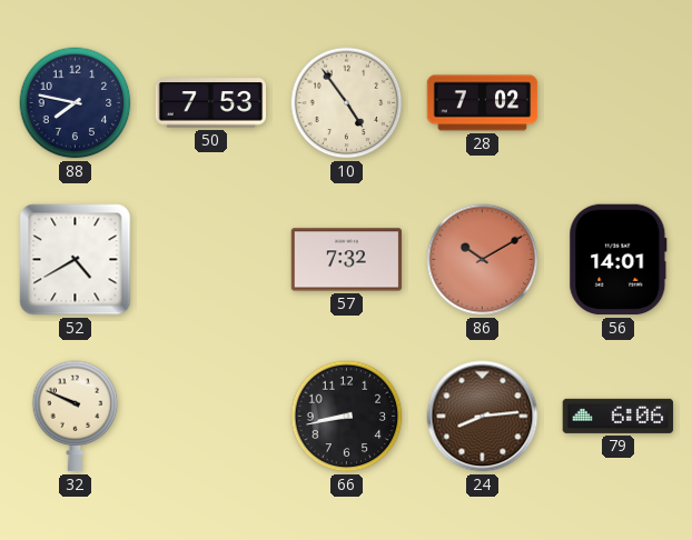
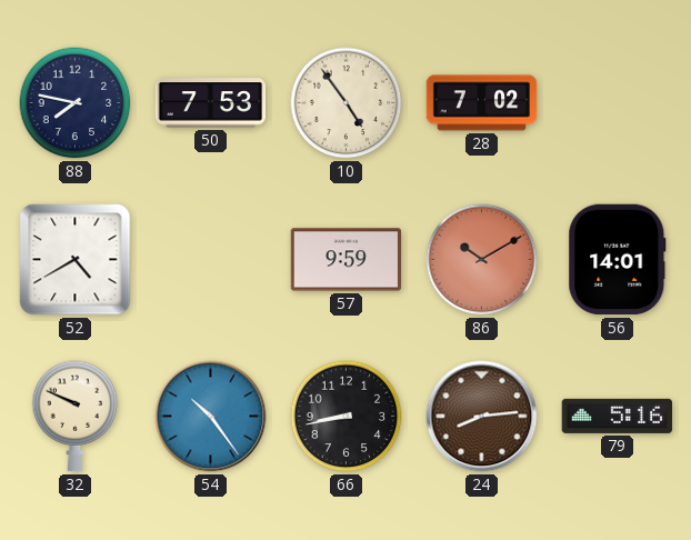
57: 7:32 -> 9:59
54: none -> 10:24
79: 6:06 -> 5:16
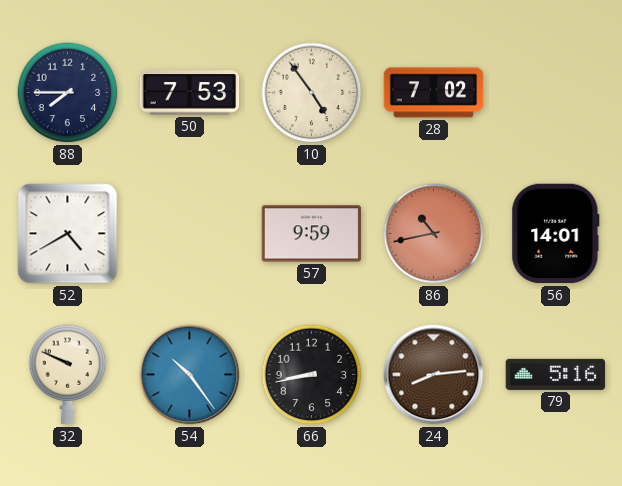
88: 7:47 -> 7:45
86: 10:10 -> 10:43
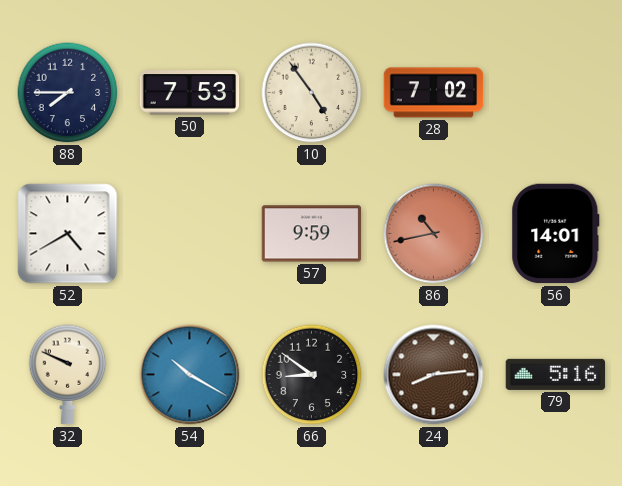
54: 10:24 -> 10:20
66: 8:43 -> 8:51
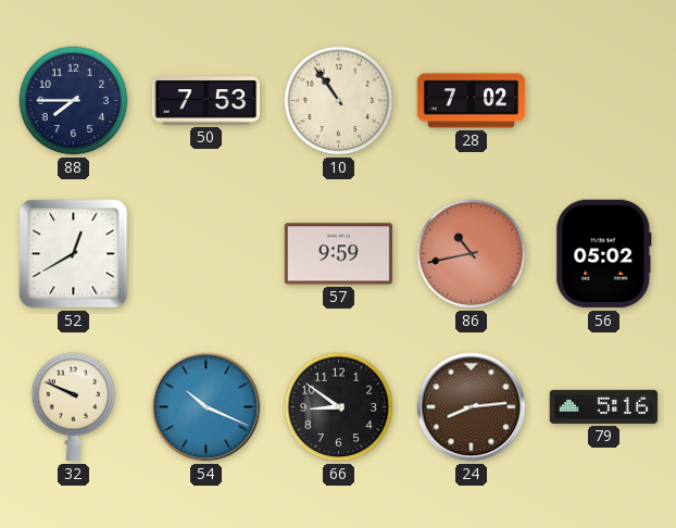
10: 4:54 -> 10:54
52: 4:40 -> 12:40
56: 14:01 -> 05:02
54: 10:20 -> 10:19
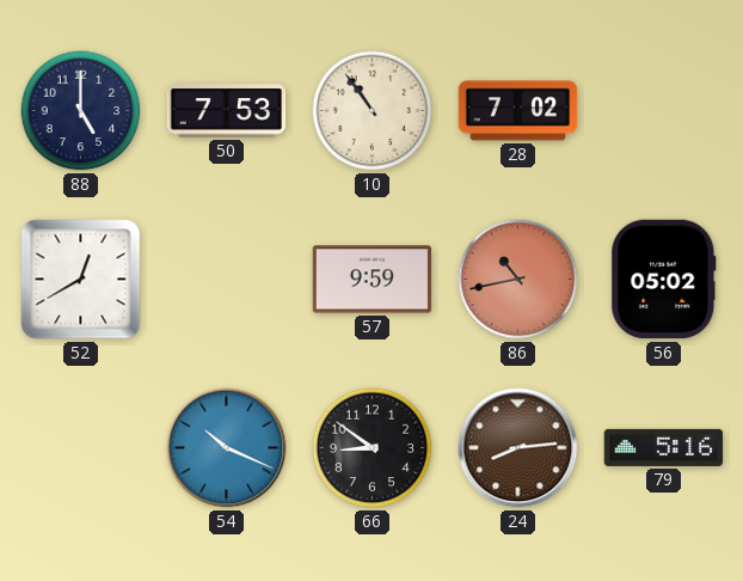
88: 7:45 -> 5:00
32: 9:49 -> none
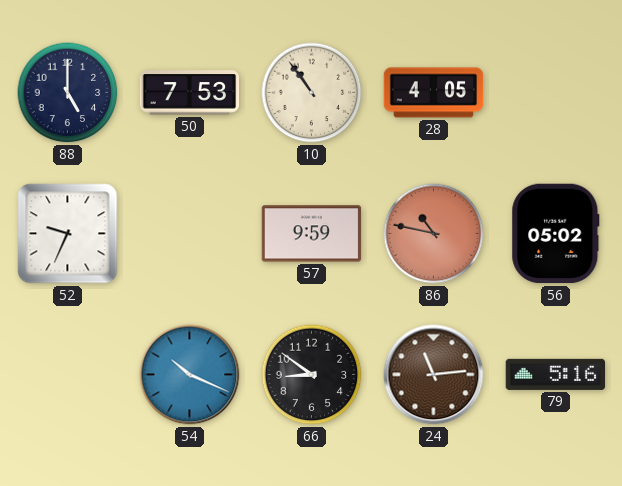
28: 7:02 -> 4:05
52: 12:40 -> 9:34
86: 10:43 -> 10:47
24: 8:14 -> 11:14
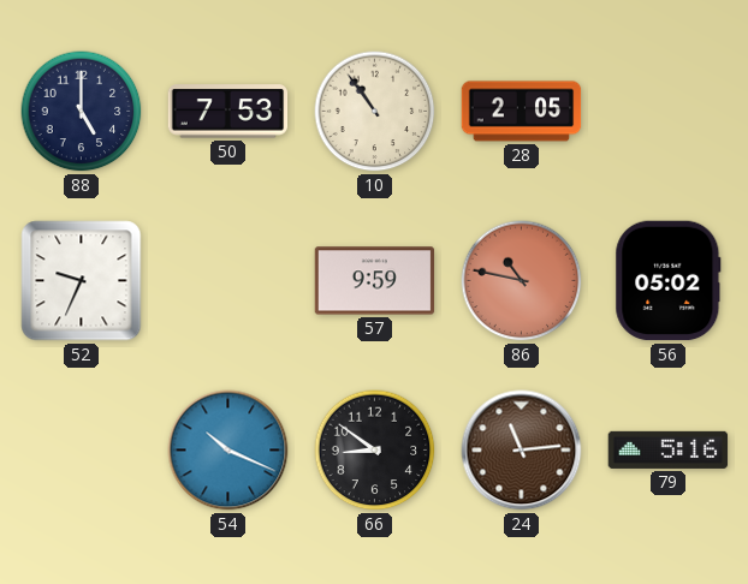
28: 4:05 -> 2:05
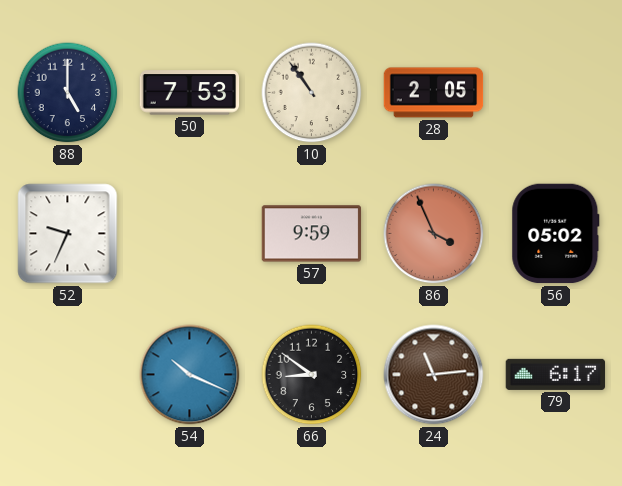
86: 10:47 -> 3:56
79: 5:16 -> 6:17
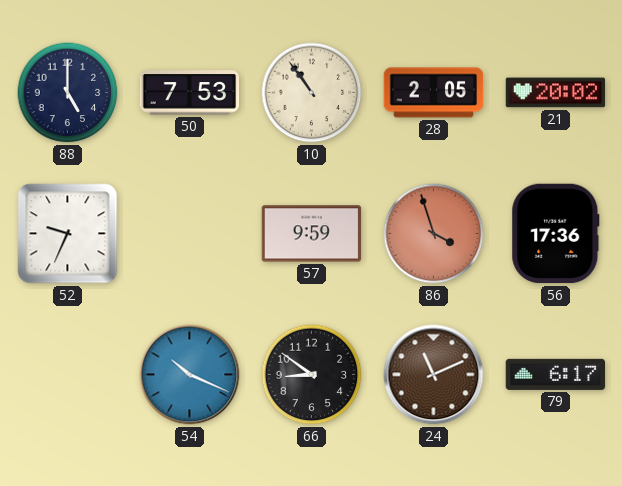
21: none -> 20:02
86: 3:56 -> 3:57
56: 05:02 -> 17:36
24: 11:14 -> 11:11
